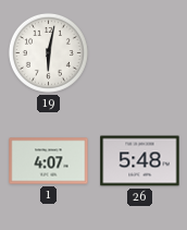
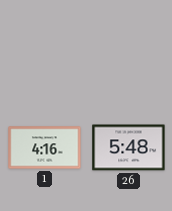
19: 6:02 -> none
1: 4:07 -> 4:16
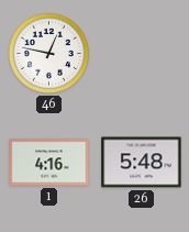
46: none -> 12:47
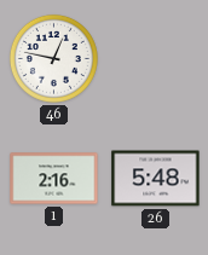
1: 4:16 -> 2:16
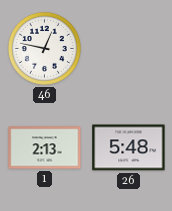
1: 2:16 -> 2:13
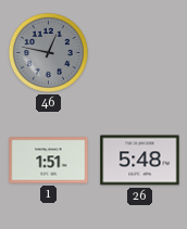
46 dial: white -> grey
1: 2:13 -> 1:51
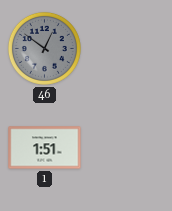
46: 12:47 -> 12:51
26: 5:48 -> none
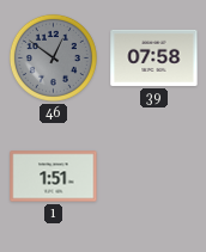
39: none -> 07:58
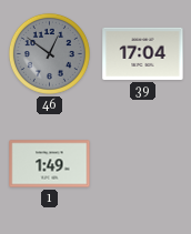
39: 07:58 -> 17:04
1: 1:51 -> 1:49
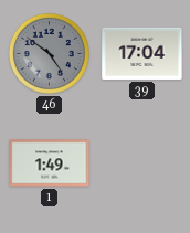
46: 12:51 -> 4:51
